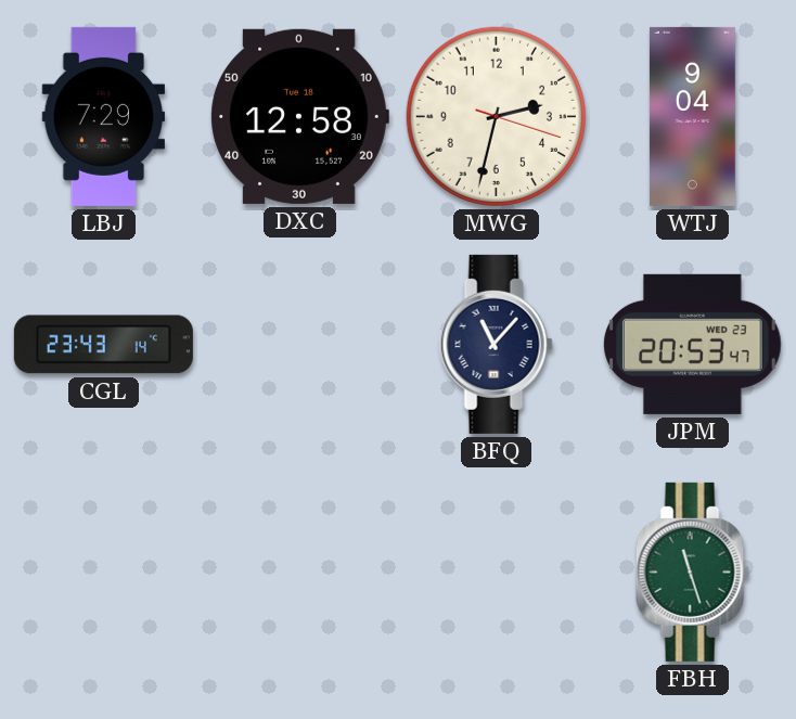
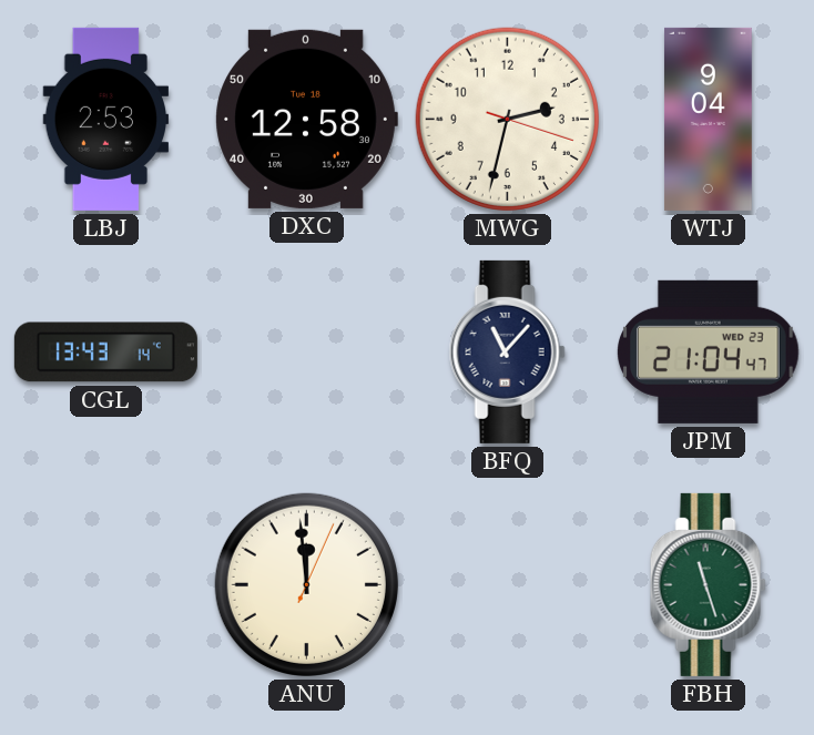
LBJ: 7:29 -> 2:53
CGL: 23:43 -> 13:43
JPM: 20:53 -> 21:04
ANU: none -> 11:59
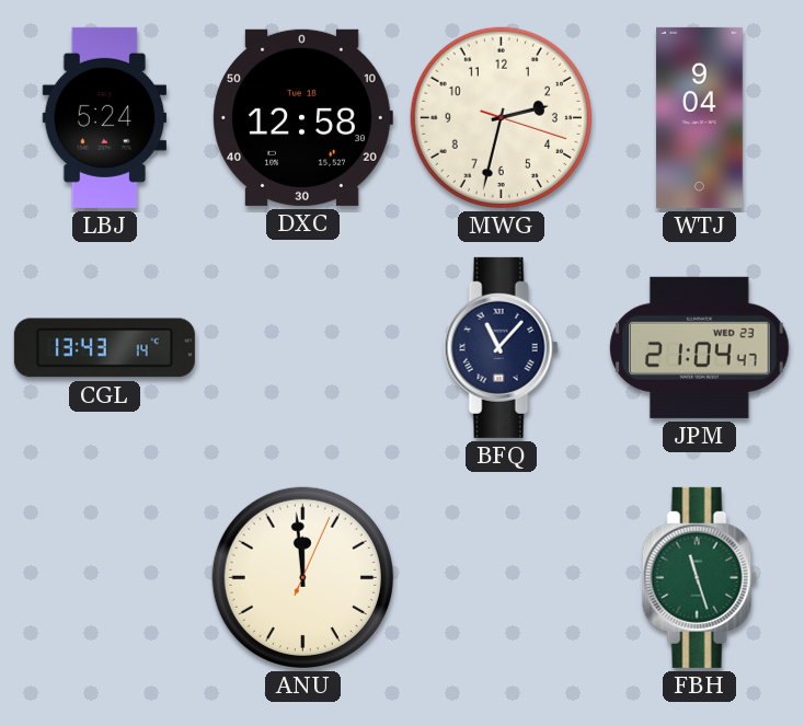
LBJ: 2:53 -> 5:24
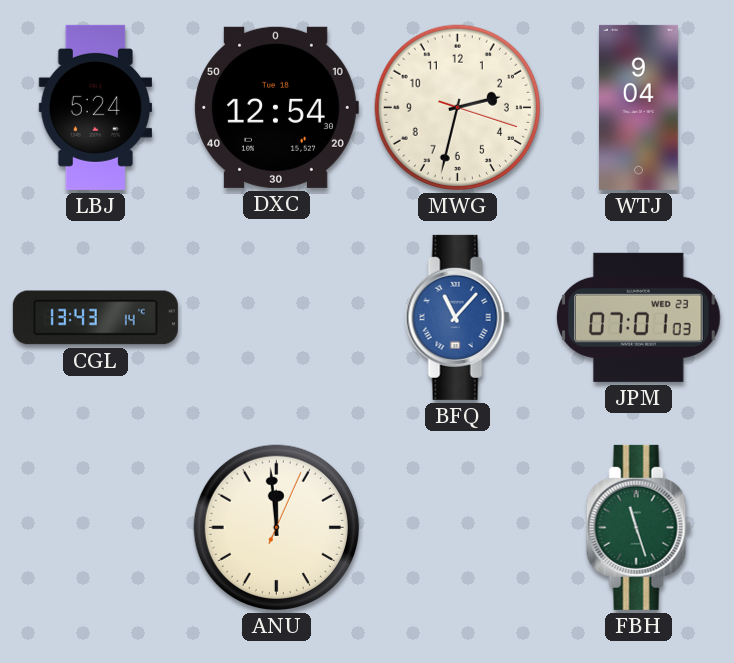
DXC: 12:58 -> 12:54
BFQ dial: navy -> blue
JPM: 21:04 -> 07:01
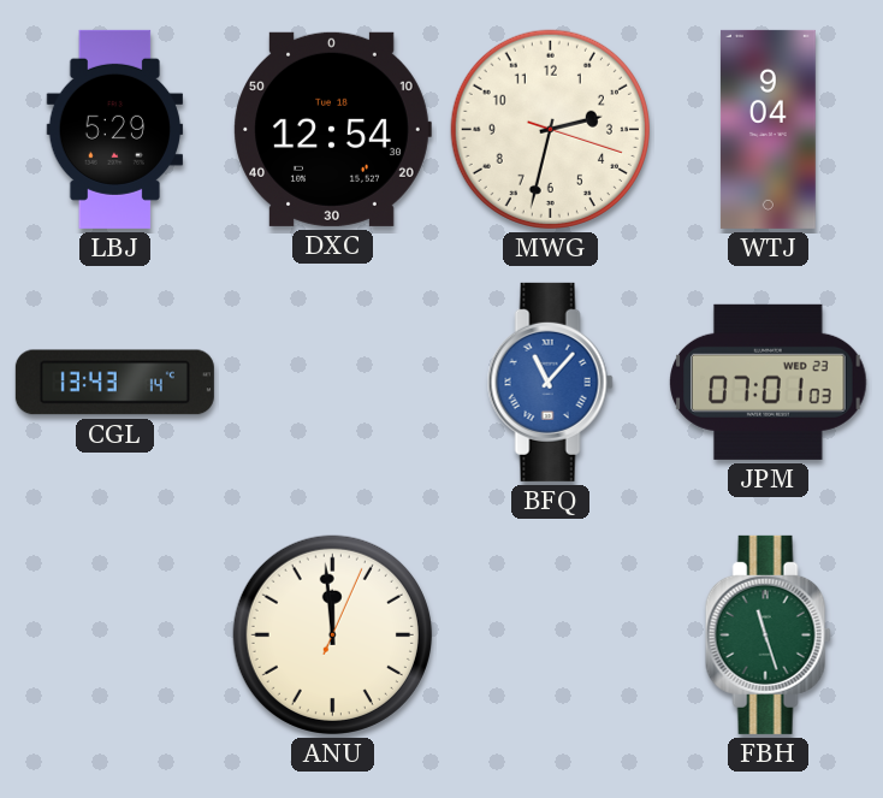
LBJ: 5:24 -> 5:29
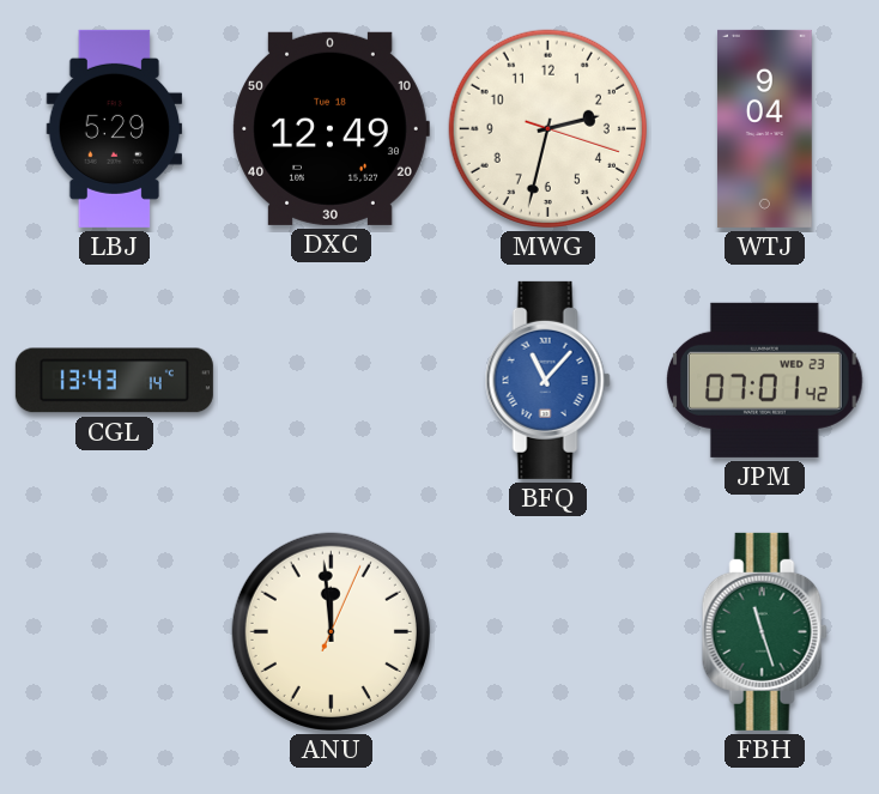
DXC: 12:54 -> 12:49
JPM: 07:01:03 -> 07:01:42
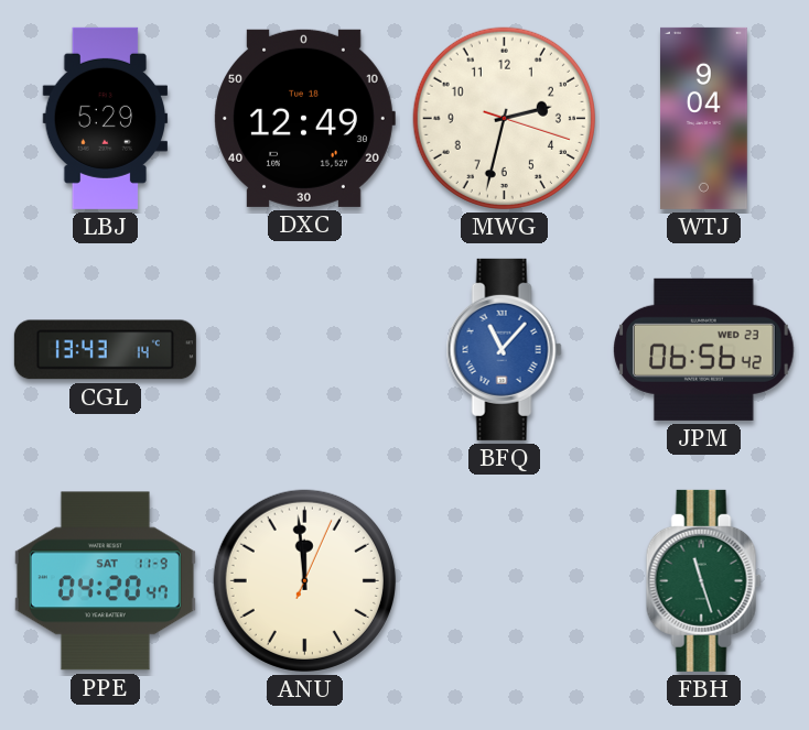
JPM: 07:01 -> 06:56
PPE: none -> 04:20
